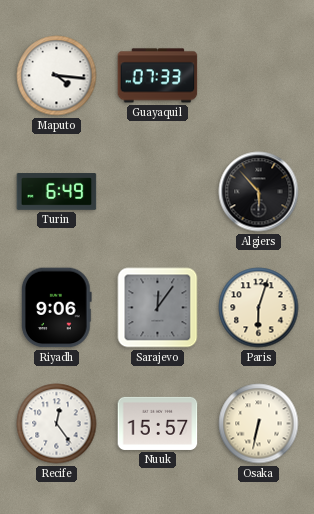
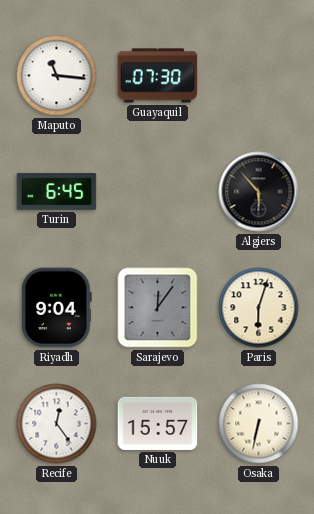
Maputo: 4:16 -> 11:16
Guayaquil: 07:33 -> 07:30
Turin: 6:49 -> 6:45
Riyadh: 9:06 -> 9:04
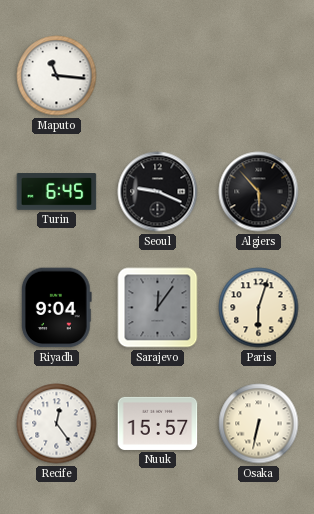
Guayaquil: 07:30 -> none
Seoul: none -> 9:19
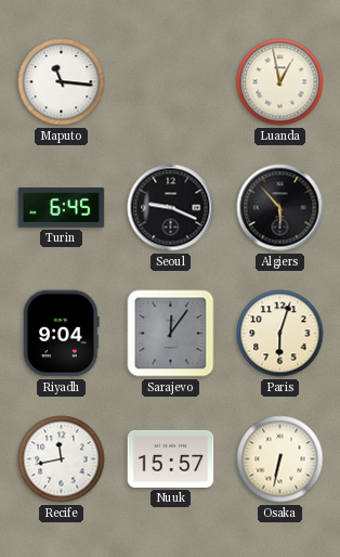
Luanda: none -> 12:58
Recife: 12:24 -> 11:43
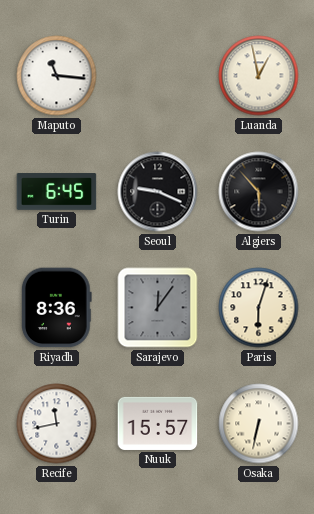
Riyadh: 9:04 -> 8:36
